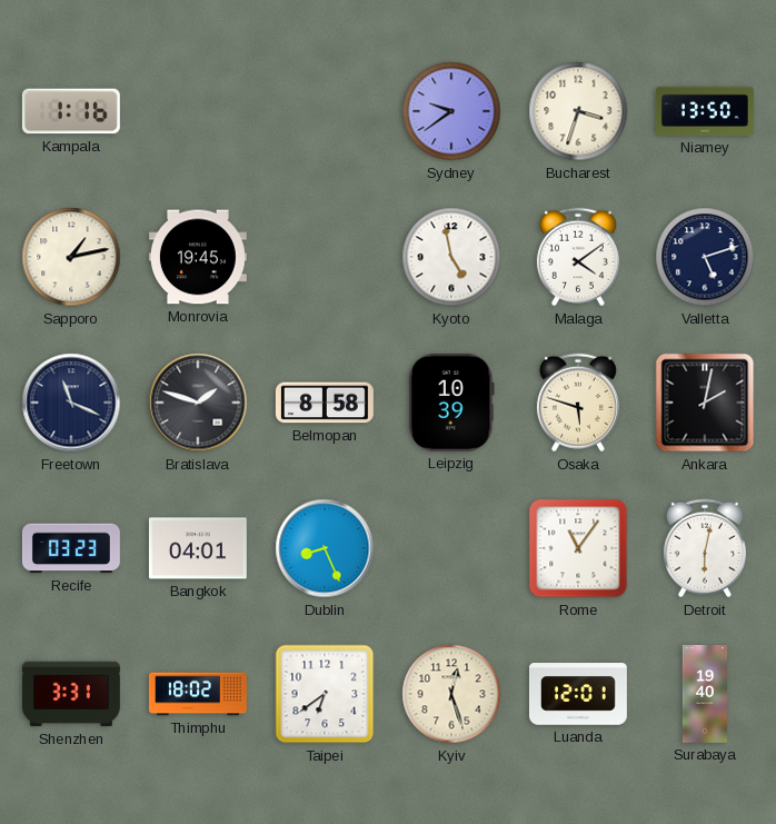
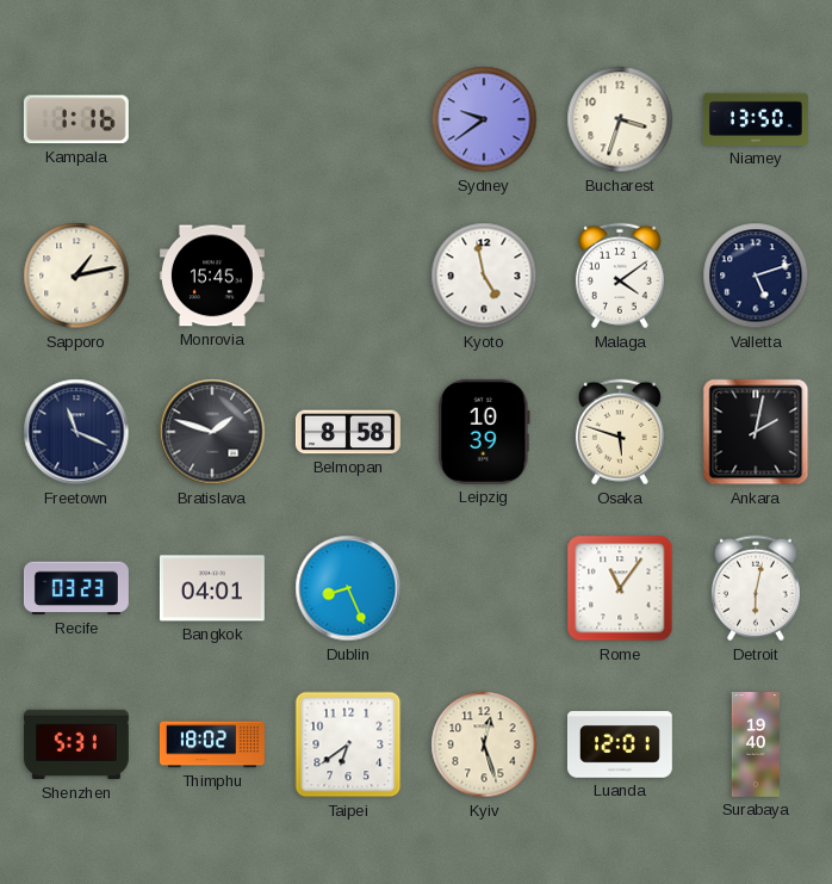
Monrovia: 19:45 -> 15:45
Shenzhen: 3:31 -> 5:31
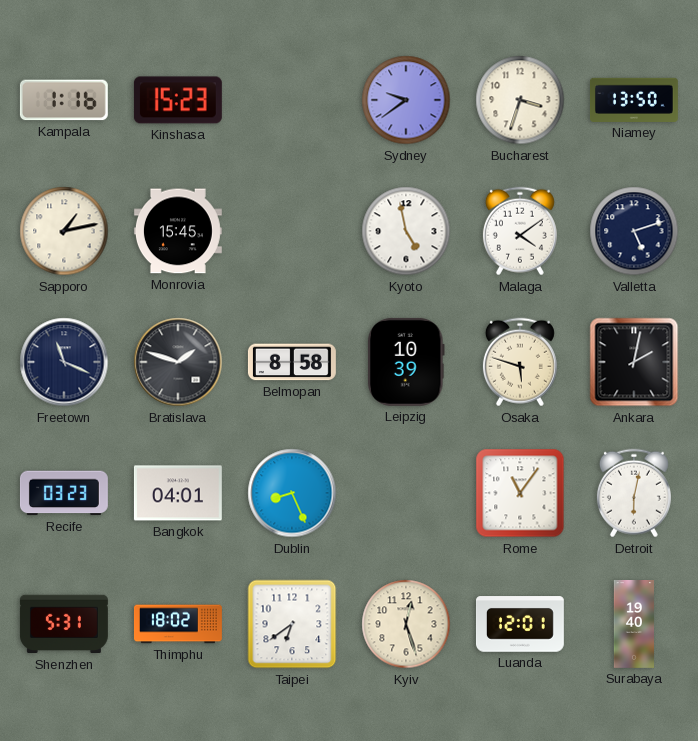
Kinshasa: none -> 15:23
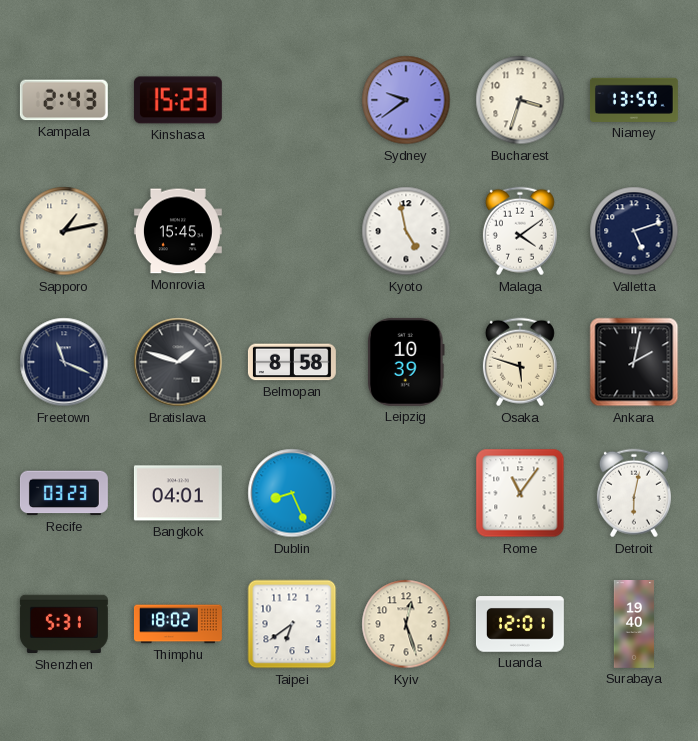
Kampala: 1:16 -> 2:43
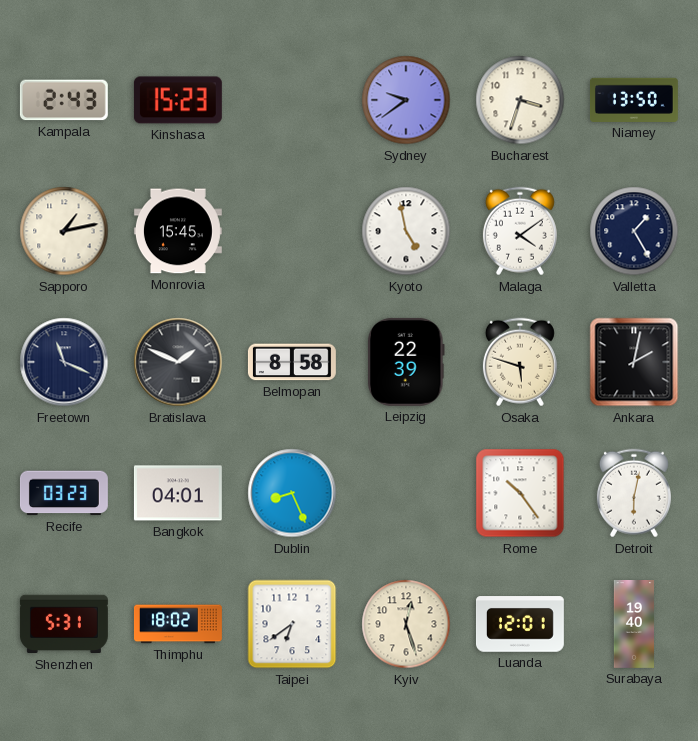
Valletta: 5:12 -> 1:25
Bratislava: 1:48 -> 1:49
Leipzig: 10:39 -> 22:39
Rome: 11:06 -> 10:24
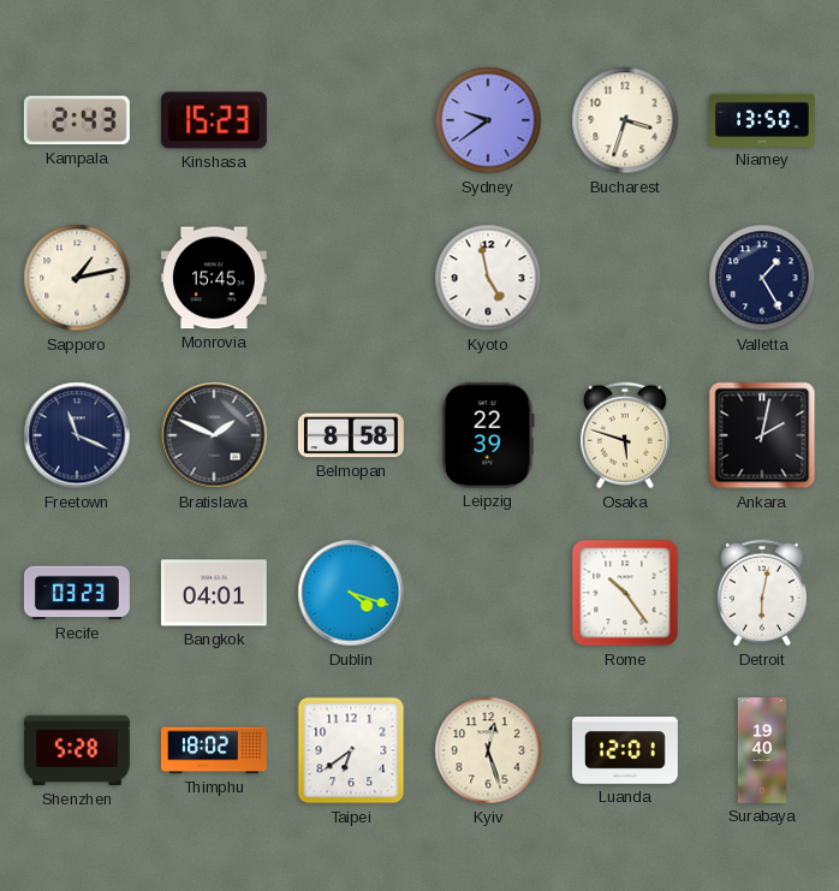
Malaga: 4:09 -> none
Dublin: 8:26 -> 4:18
Shenzhen: 5:31 -> 5:28
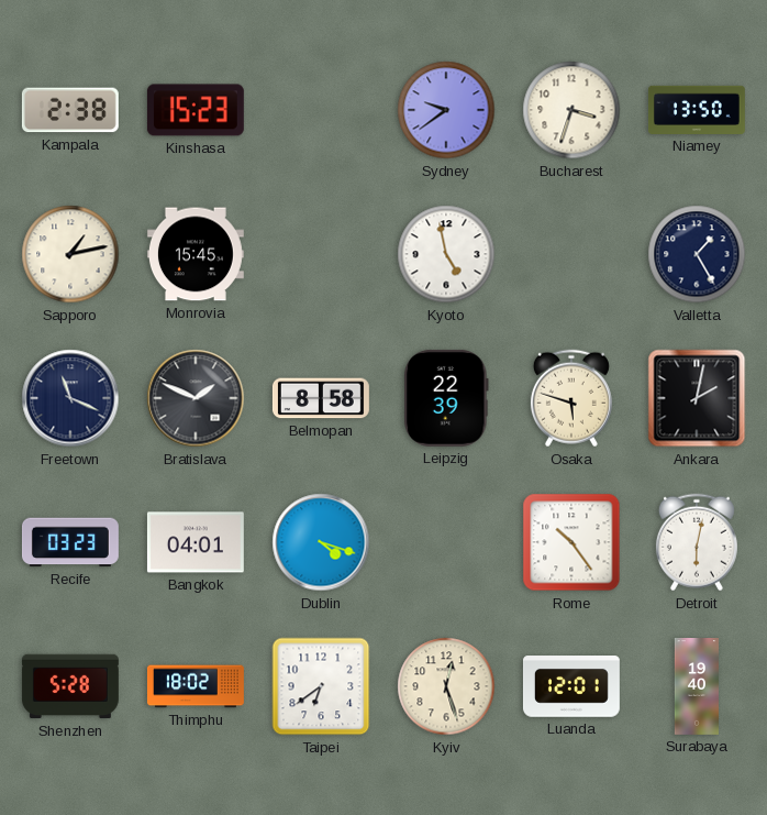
Kampala: 2:43 -> 2:38
